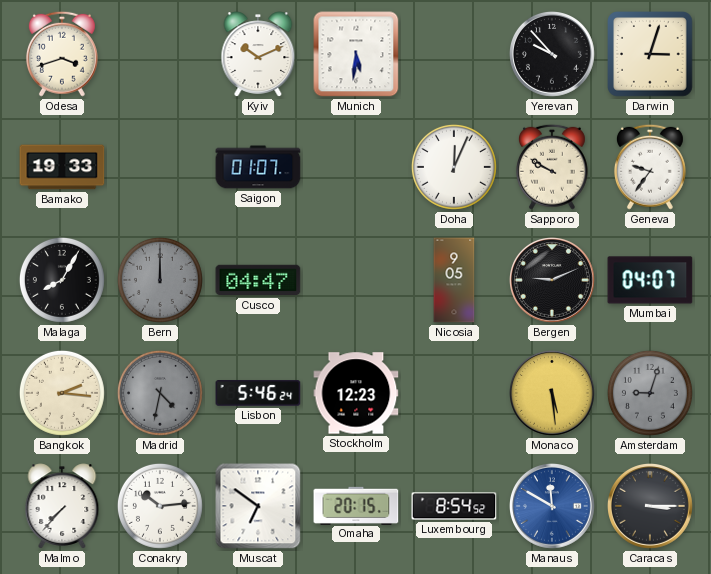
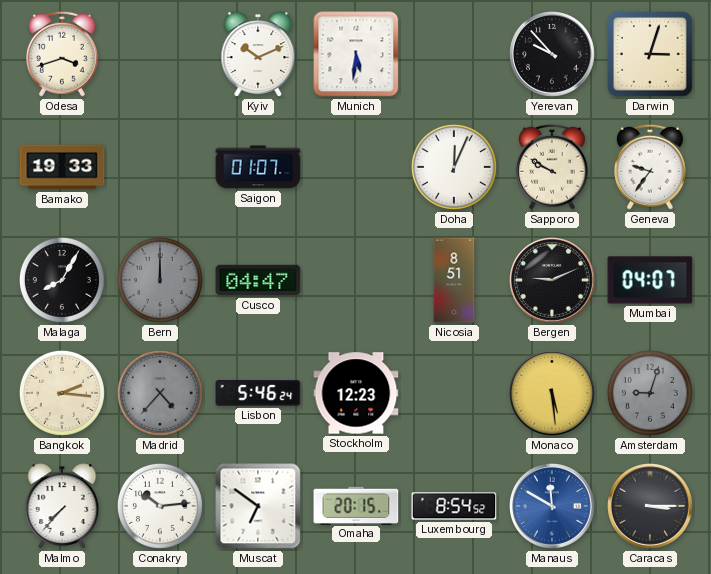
Nicosia: 9:05 -> 8:51
Madrid: 4:32 -> 4:37
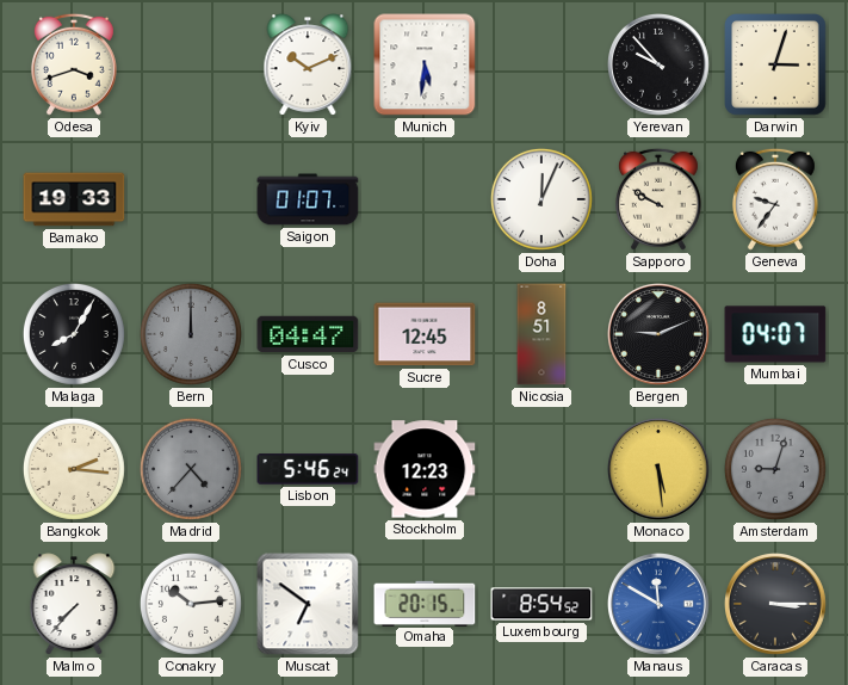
Sucre: none -> 12:45
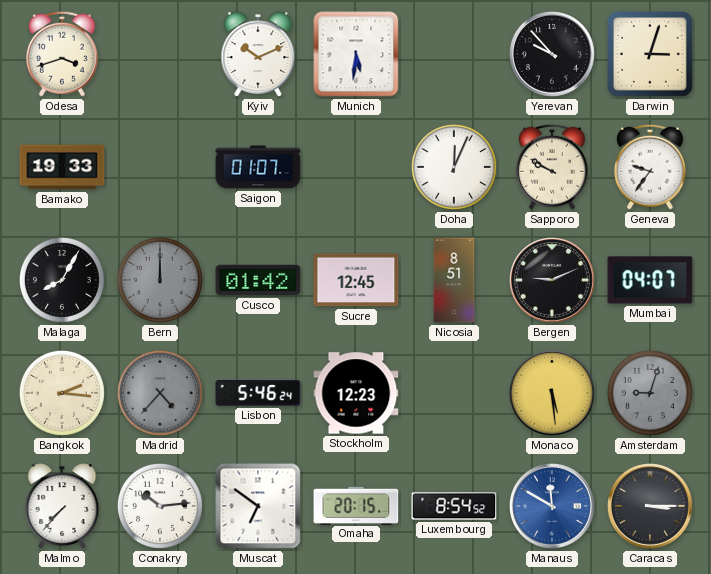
Cusco: 04:47 -> 01:42
